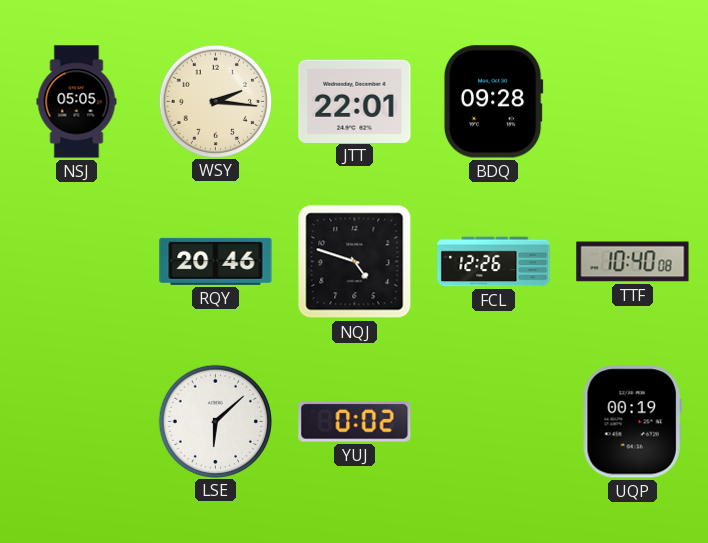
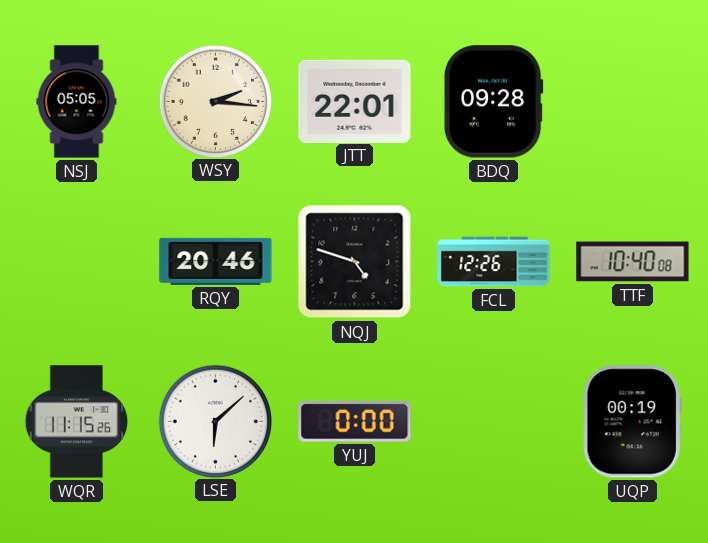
WQR: none -> 11:15
YUJ: 0:02 -> 0:00
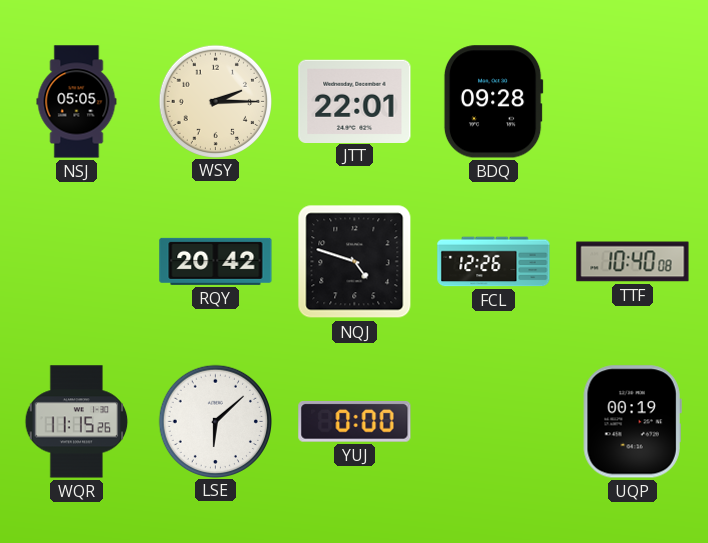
WSY: 2:16 -> 2:15
RQY: 20:46 -> 20:42
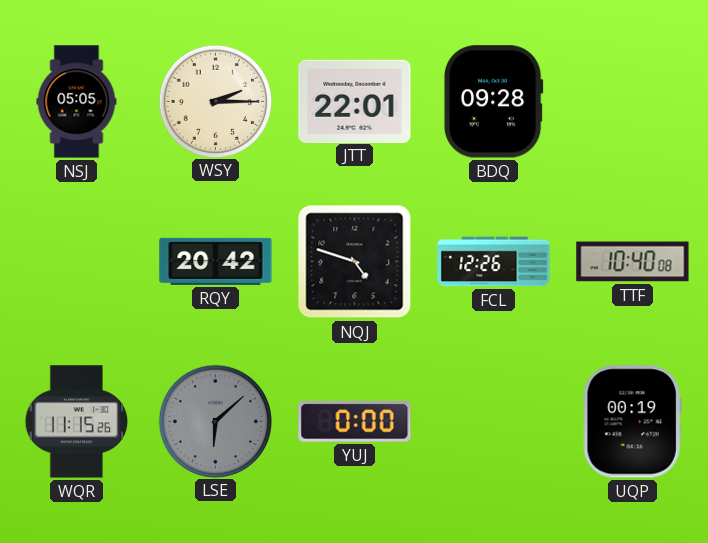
LSE dial: white -> grey
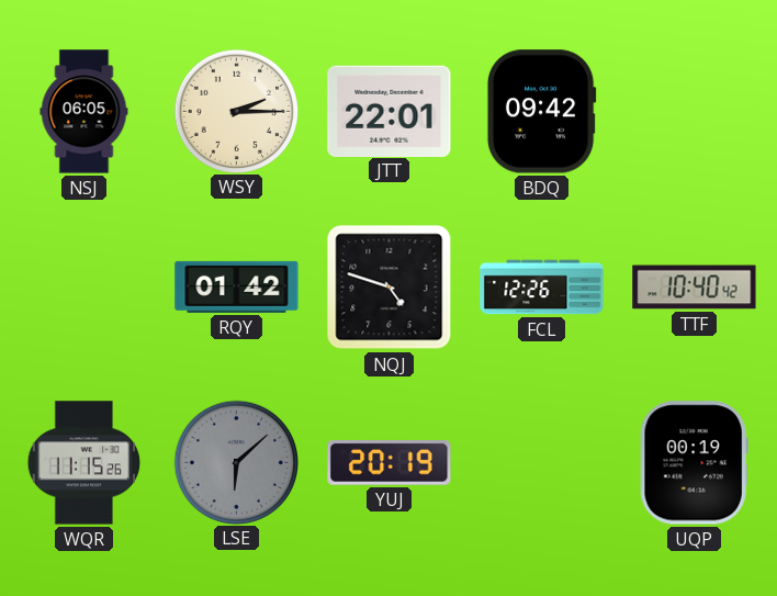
NSJ: 05:05 -> 06:05
BDQ: 09:28 -> 09:42
RQY: 20:42 -> 01:42
TTF: 10:40:08 -> 10:40:42
YUJ: 0:00 -> 20:19
